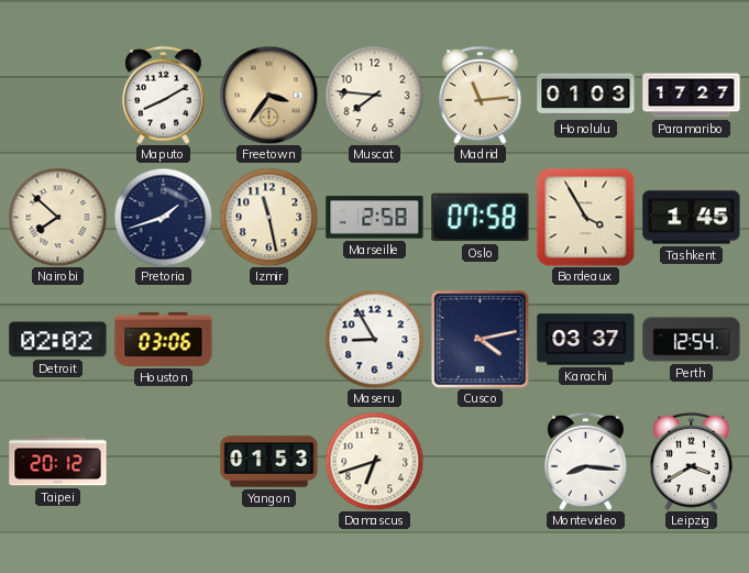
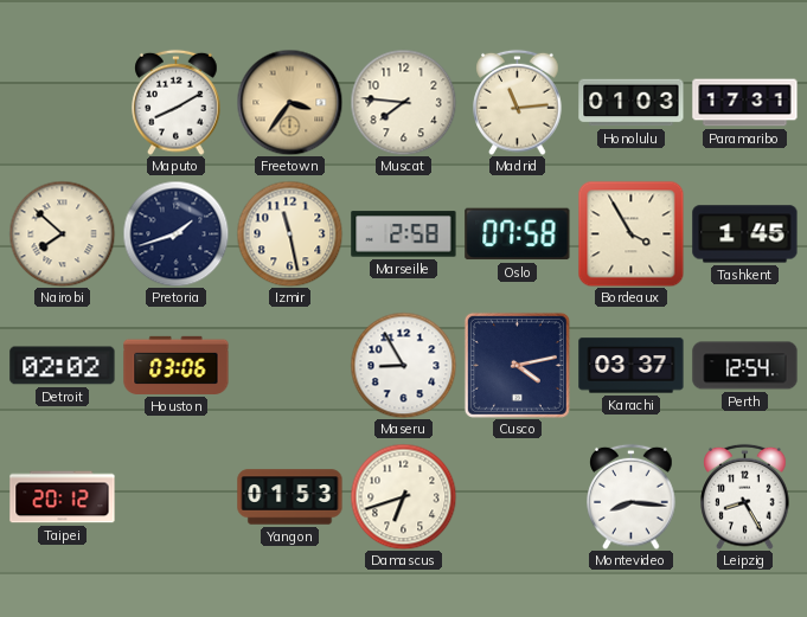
Paramaribo: 17:27 -> 17:31
Leipzig: 3:40 -> 8:25
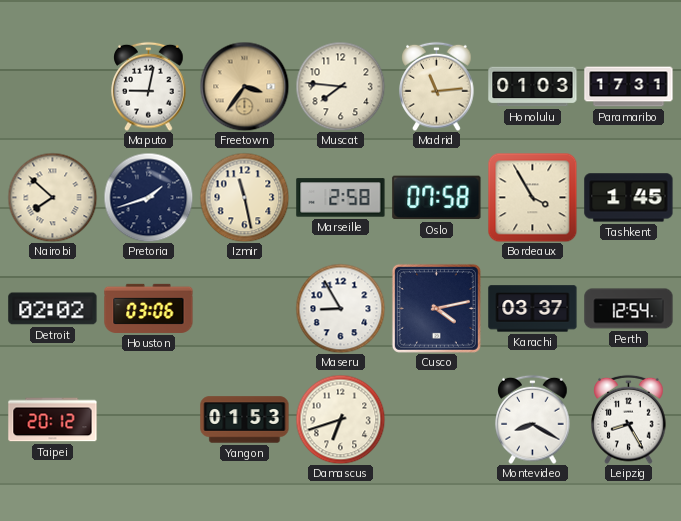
Maputo: 8:10 -> 9:02
Montevideo: 8:16 -> 8:20
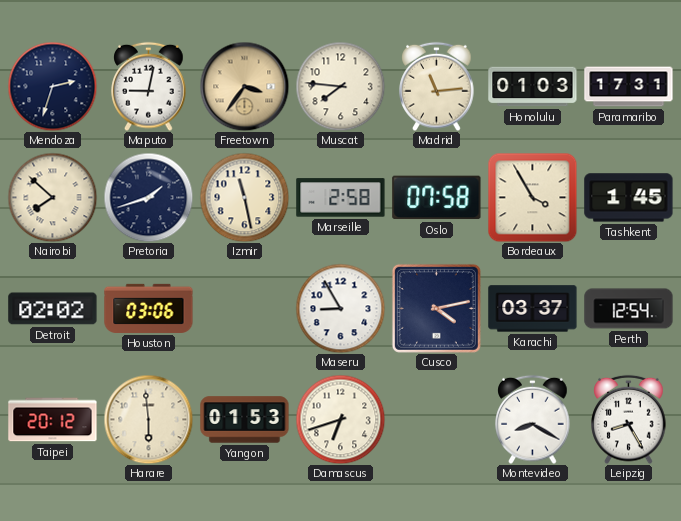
Mendoza: none -> 2:33
Harare: none -> 5:59
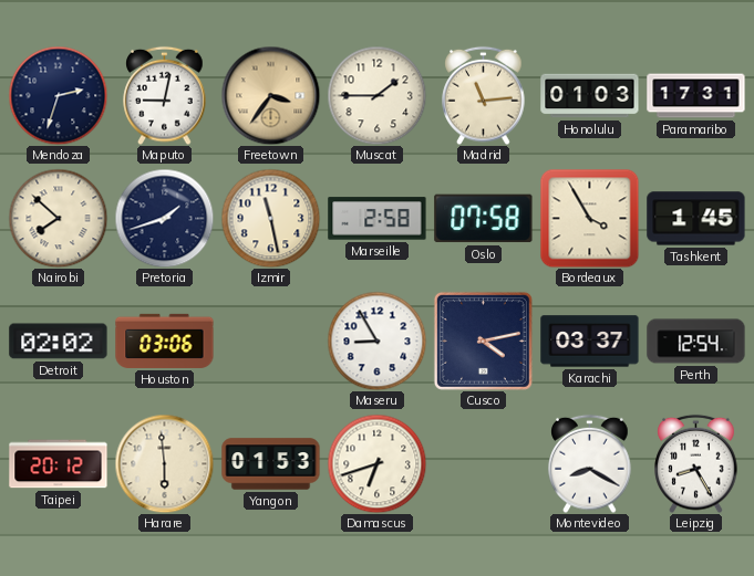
Muscat: 7:46 -> 1:45
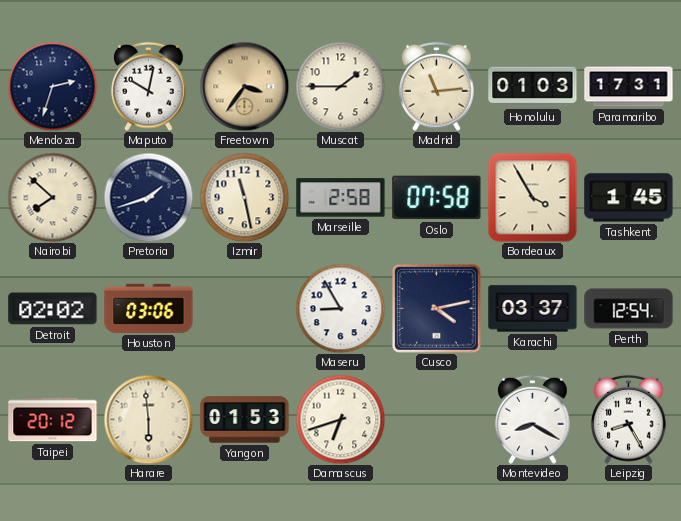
Maputo: 9:02 -> 10:02
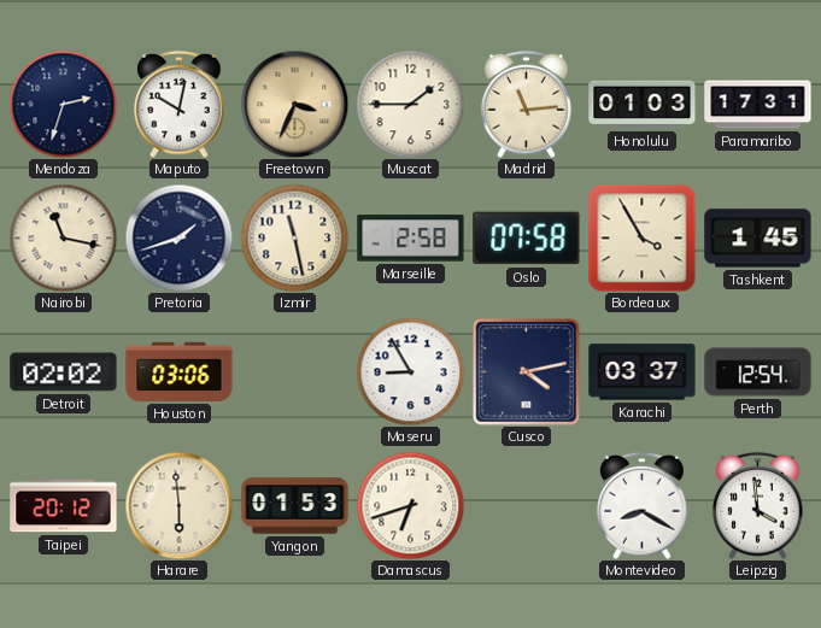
Freetown: 3:36 -> 3:34
Nairobi: 7:52 -> 11:17
Leipzig: 8:25 -> 3:59
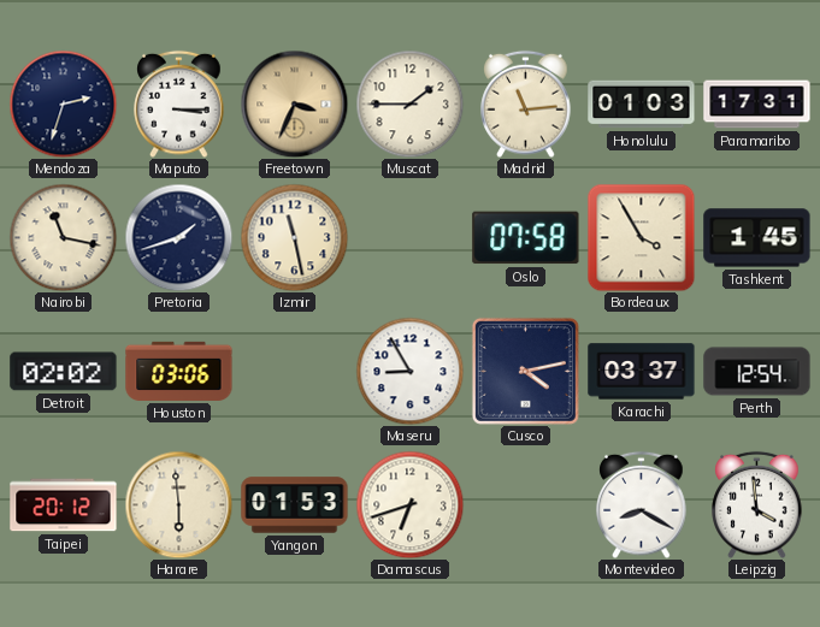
Maputo: 10:02 -> 3:15
Marseille: 2:58 -> none
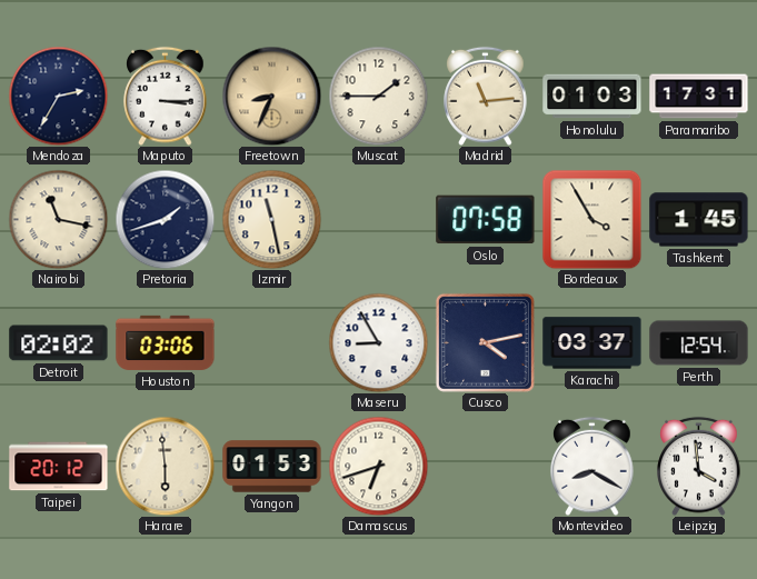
Mendoza: 2:33 -> 2:35
Freetown: 3:34 -> 8:34
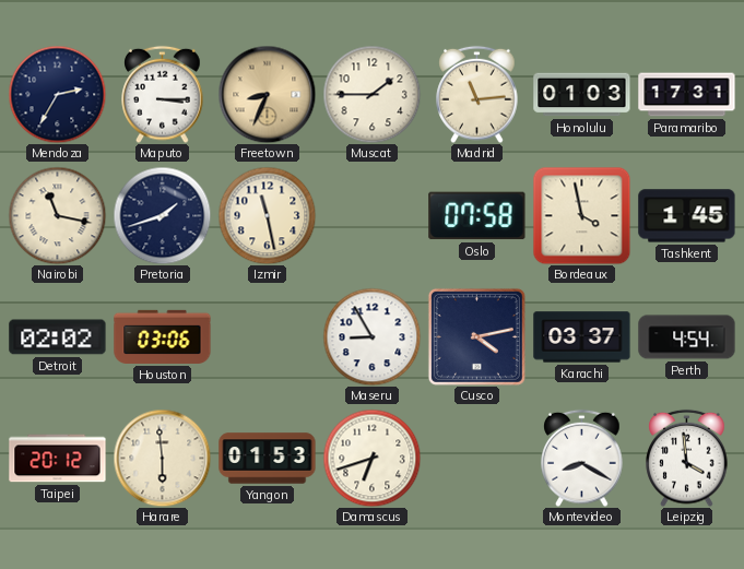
Bordeaux: 3:55 -> 3:58
Perth: 12:54 -> 4:54
